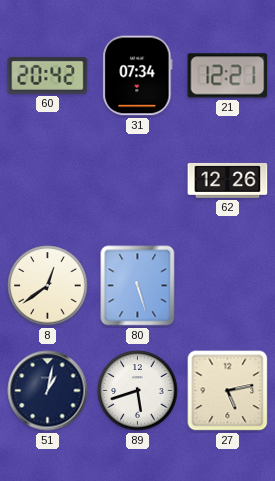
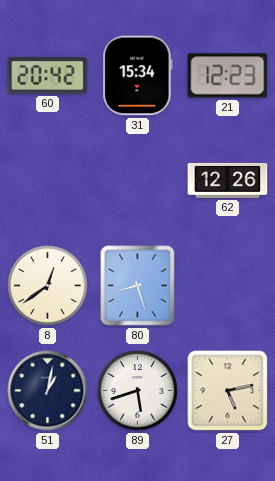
31: 07:34 -> 15:34
21: 12:21 -> 12:23
80: 5:27 -> 8:27
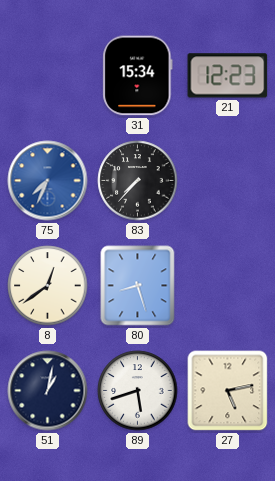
60: 20:42 -> none
75: none -> 7:34
83: none -> 7:37
62: 12:26 -> none
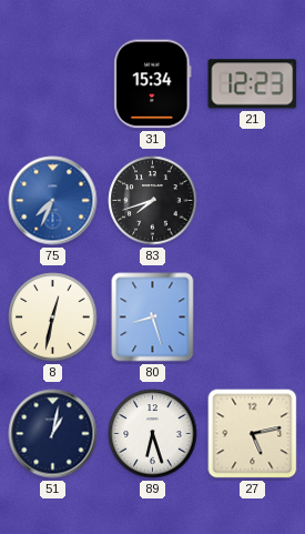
83: 7:37 -> 7:42
8: 12:39 -> 12:32
89: 5:42 -> 6:27
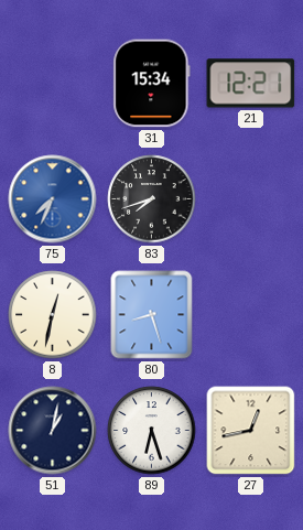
21: 12:23 -> 12:21
27: 5:13 -> 12:43
